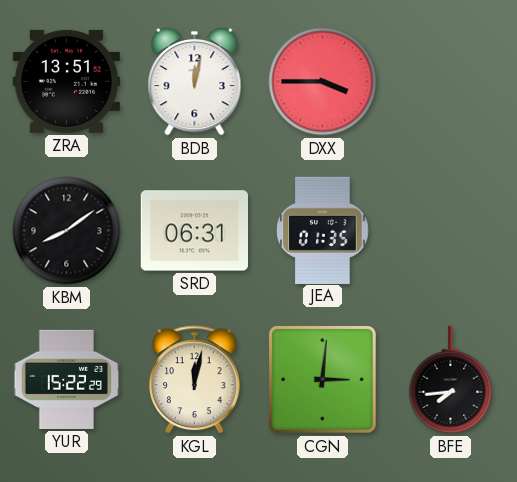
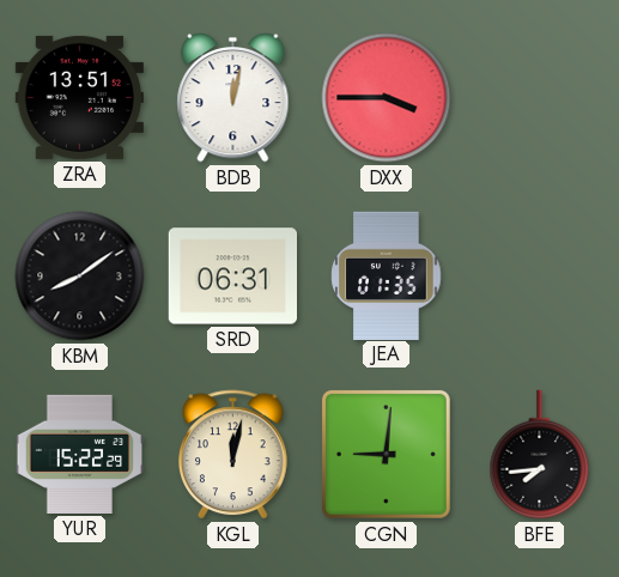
CGN: 3:01 -> 9:01
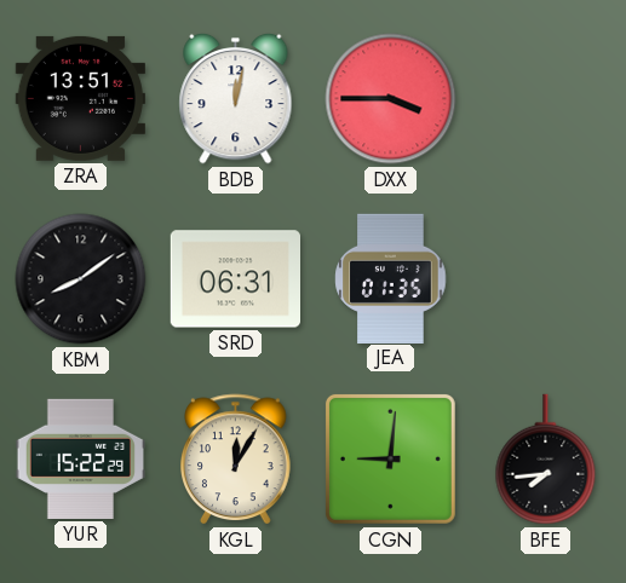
KGL: 12:02 -> 12:05
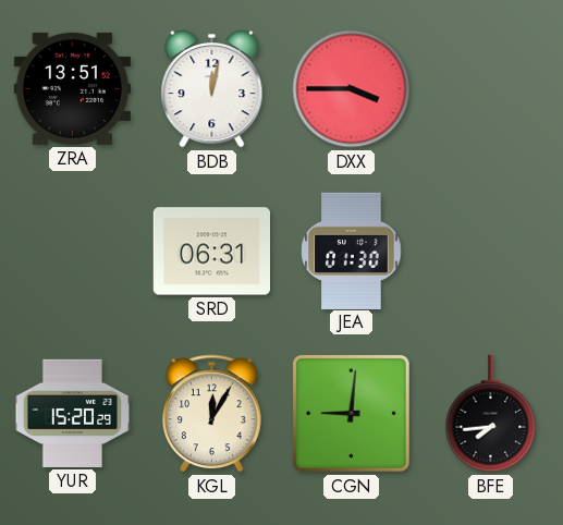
KBM: 8:09 -> none
JEA: 01:35 -> 01:30
YUR: 15:22 -> 15:20
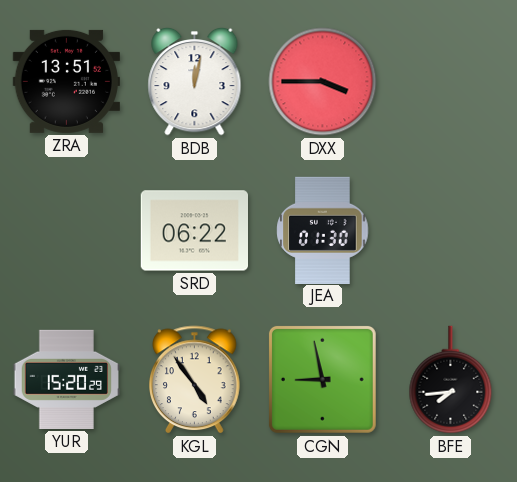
SRD: 06:31 -> 06:22
KGL: 12:05 -> 4:54
CGN: 9:01 -> 8:58
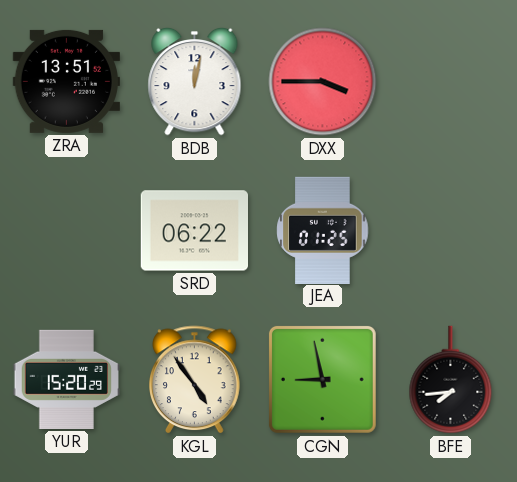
JEA: 01:30 -> 01:25
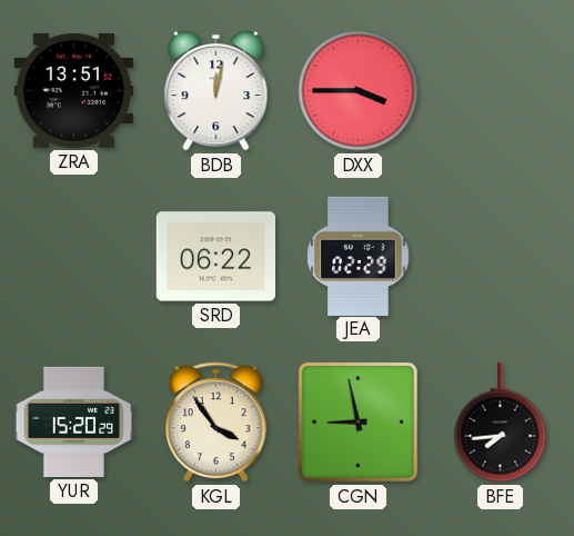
JEA: 01:25 -> 02:29
KGL: 4:54 -> 3:54
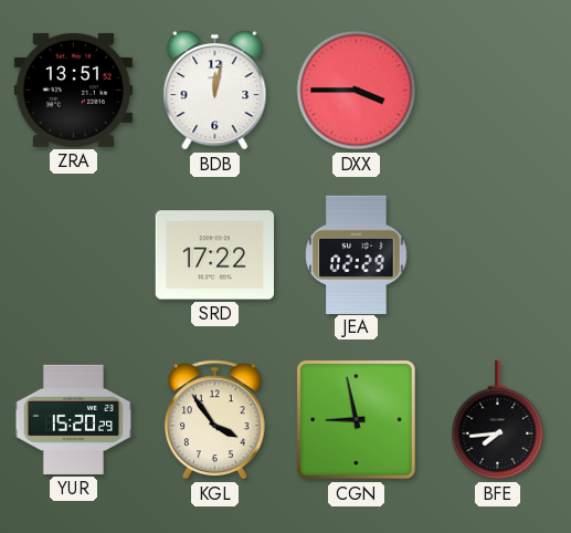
SRD: 06:22 -> 17:22
